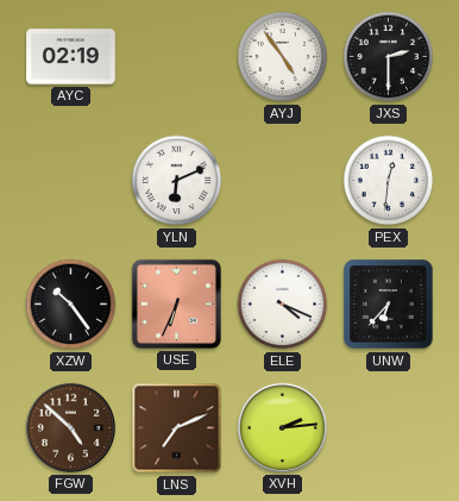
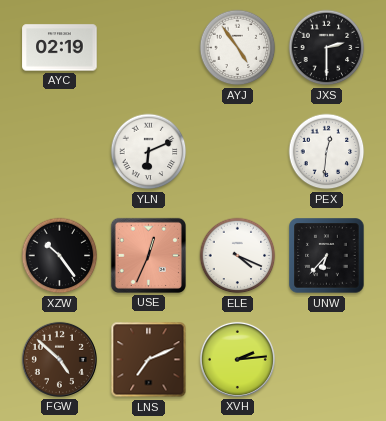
USE: 6:34 -> 12:34
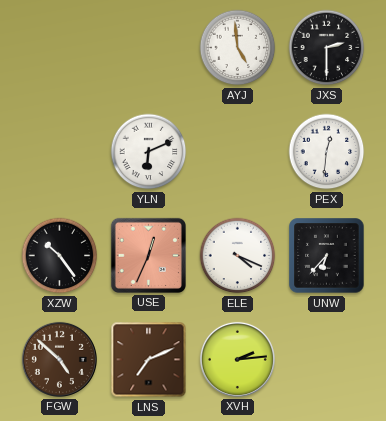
AYC: 02:19 -> none
AYJ: 4:54 -> 4:59
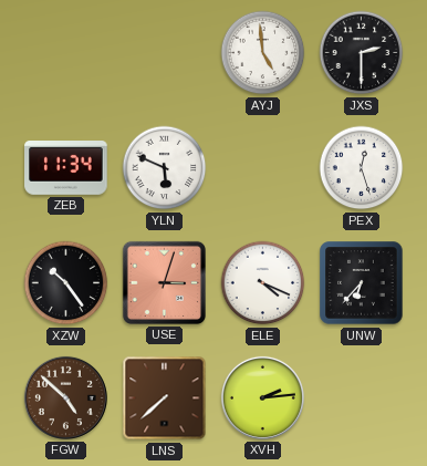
ZEB: none -> 11:34
YLN: 6:11 -> 5:49
PEX: 12:31 -> 12:27
USE: 12:34 -> 3:03
LNS: 7:11 -> 7:38
